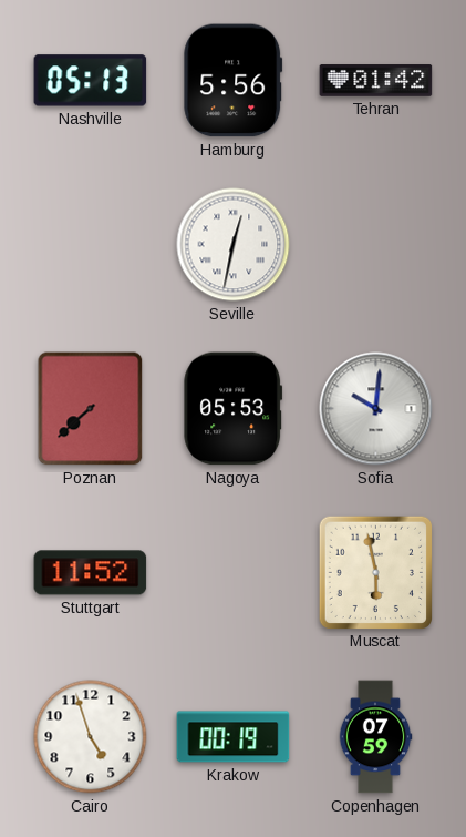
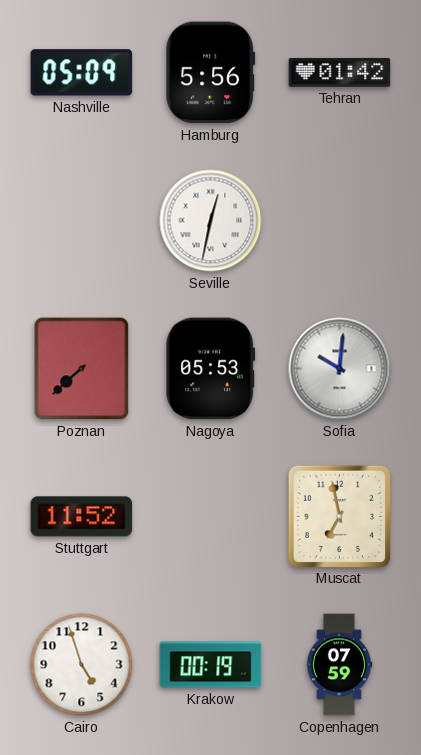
Nashville: 05:13 -> 05:09
Muscat: 5:58 -> 6:58
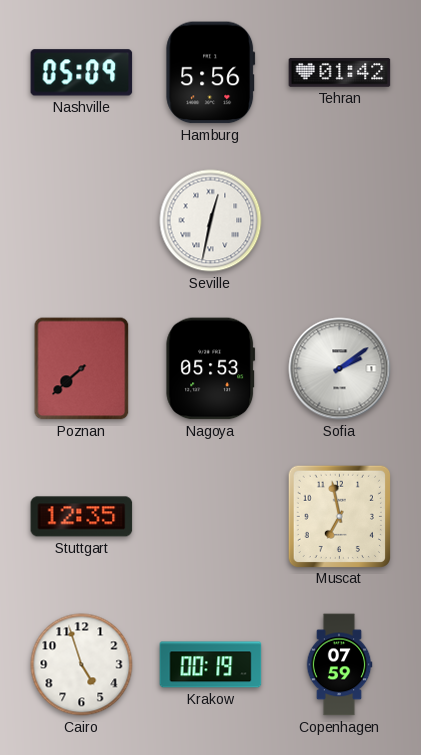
Sofia: 10:01 -> 2:09
Stuttgart: 11:52 -> 12:35
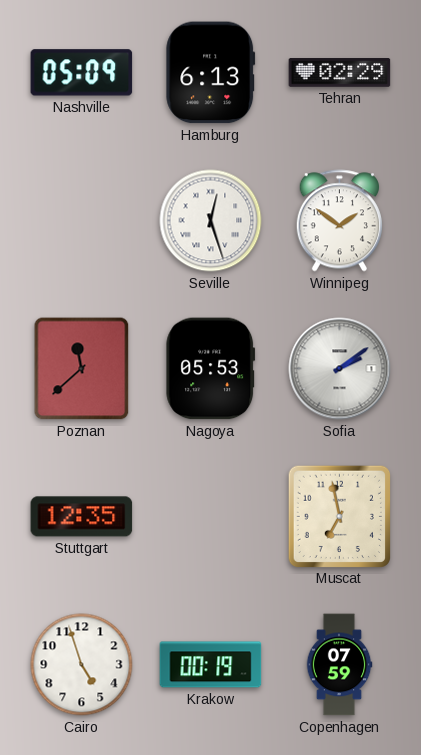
Hamburg: 5:56 -> 6:13
Tehran: 01:42 -> 02:29
Seville: 12:32 -> 12:27
Winnipeg: none -> 1:51
Poznan: 7:38 -> 11:38
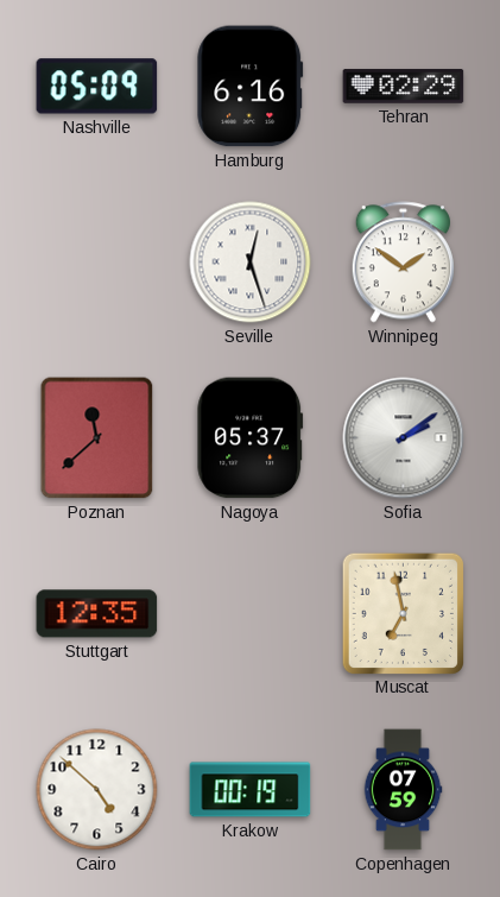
Hamburg: 6:13 -> 6:16
Nagoya: 05:53 -> 05:37
Cairo: 4:57 -> 4:52
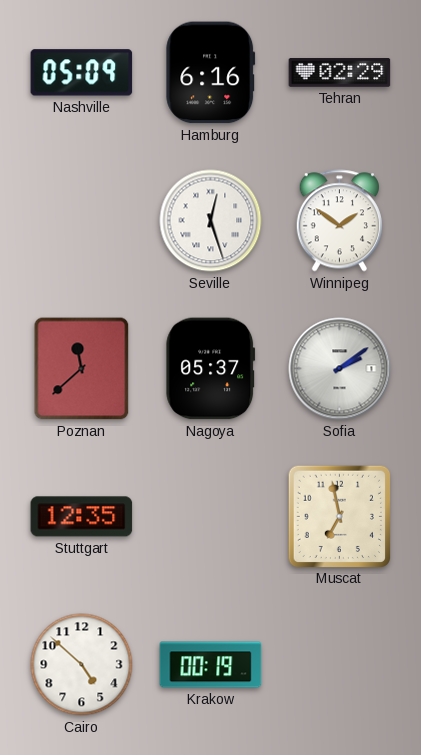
Copenhagen: 07:59 -> none
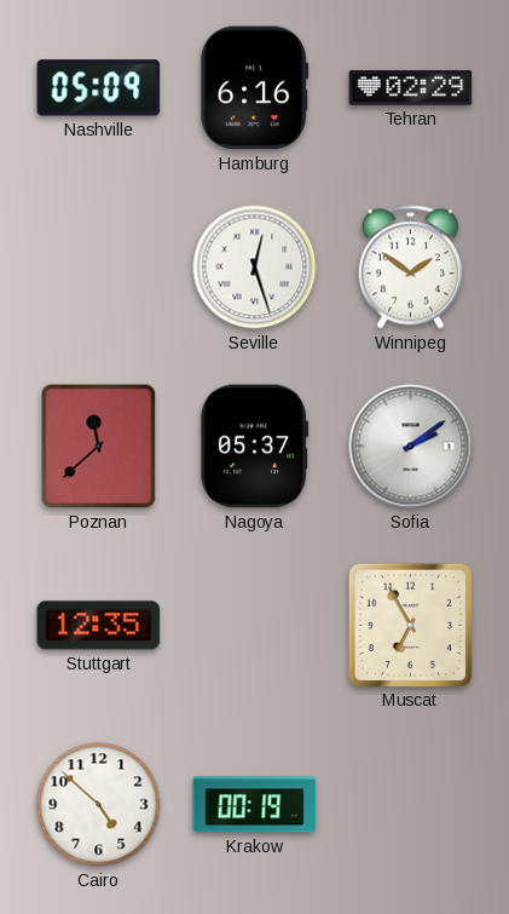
Muscat: 6:58 -> 6:55
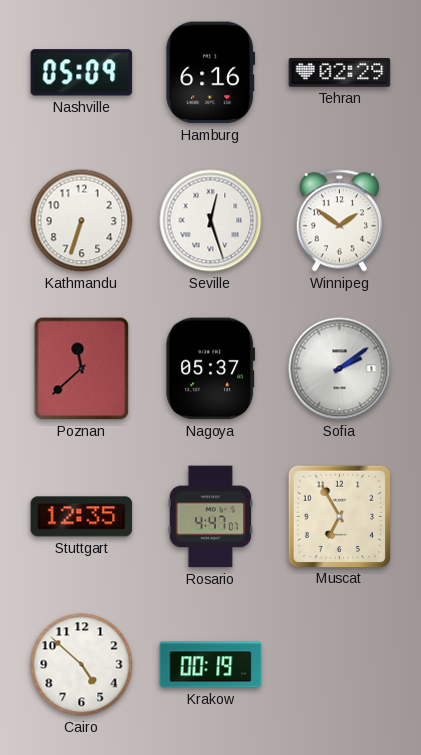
Kathmandu: none -> 6:33
Rosario: none -> 4:47
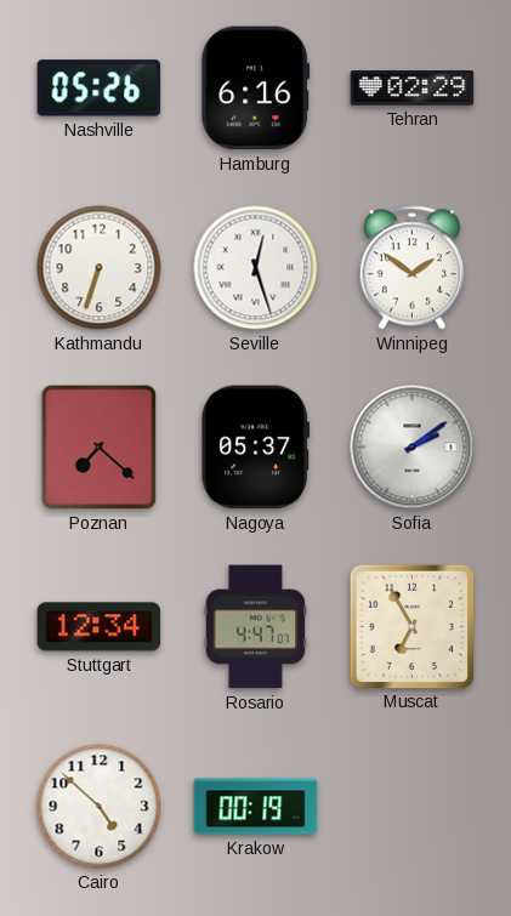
Nashville: 05:09 -> 05:26
Poznan: 11:38 -> 7:22
Stuttgart: 12:35 -> 12:34
